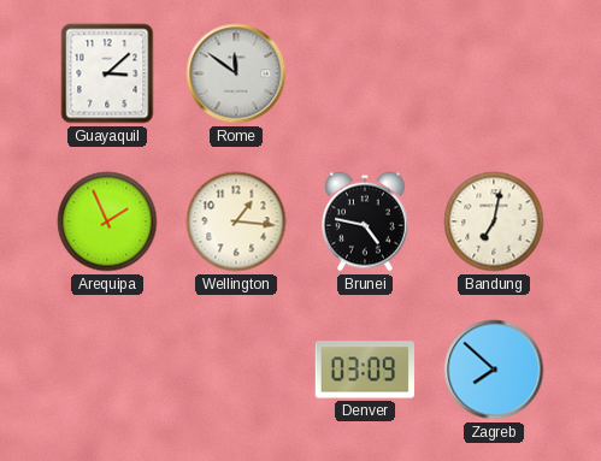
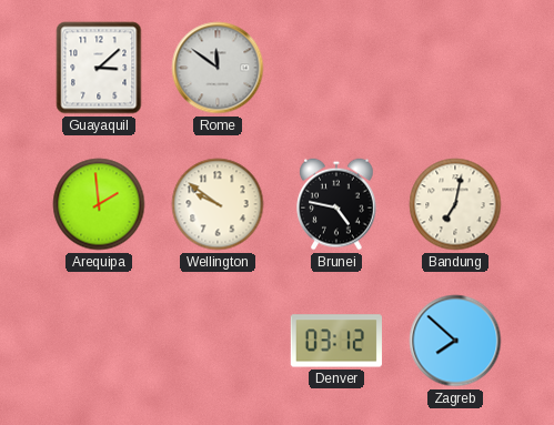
Arequipa: 1:56 -> 1:59
Wellington: 1:16 -> 9:51
Denver: 03:09 -> 03:12
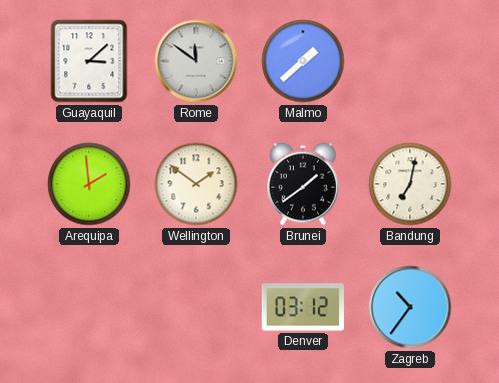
Malmo: none -> 1:38
Wellington: 9:51 -> 1:51
Brunei: 4:47 -> 1:39
Zagreb: 7:52 -> 10:36
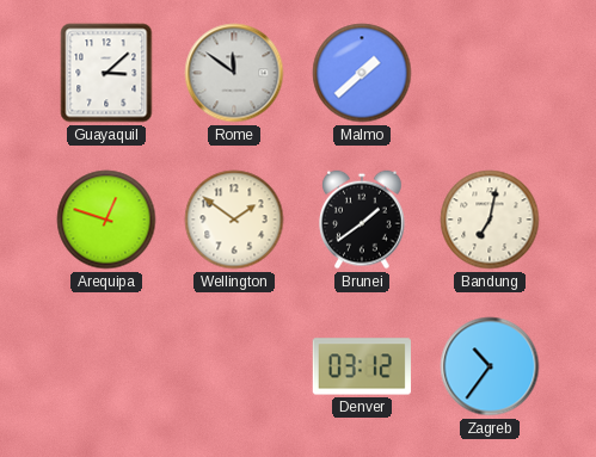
Arequipa: 1:59 -> 12:48
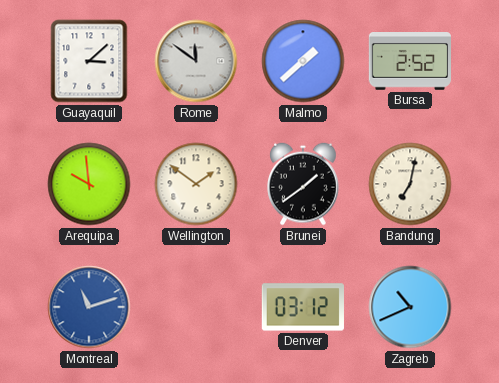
Bursa: none -> 2:52
Arequipa: 12:48 -> 9:59
Montreal: none -> 11:12
Zagreb: 10:36 -> 10:41
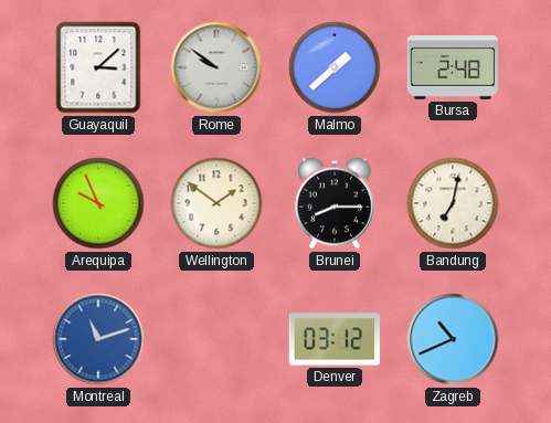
Rome: 11:51 -> 9:51
Bursa: 2:52 -> 2:48
Arequipa: 9:59 -> 9:56
Brunei: 1:39 -> 8:15
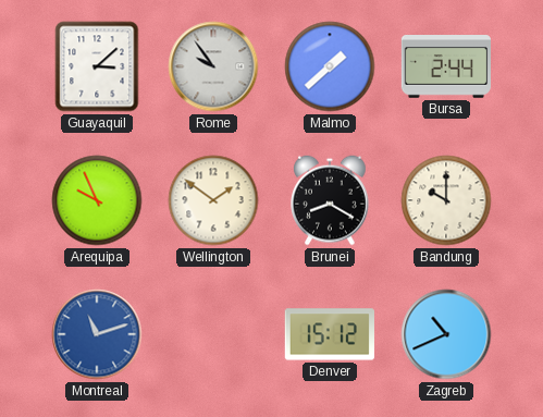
Rome: 9:51 -> 9:54
Bursa: 2:48 -> 2:44
Brunei: 8:15 -> 8:20
Bandung: 7:02 -> 10:00
Denver: 03:12 -> 15:12
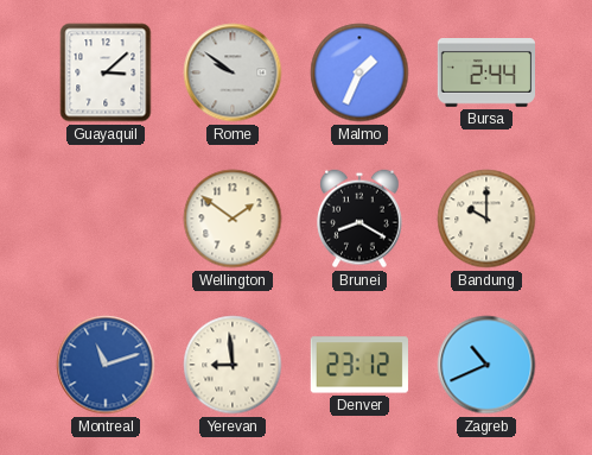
Rome: 9:54 -> 9:51
Malmo: 1:38 -> 1:34
Arequipa: 9:56 -> none
Yerevan: none -> 8:59
Denver: 15:12 -> 23:12
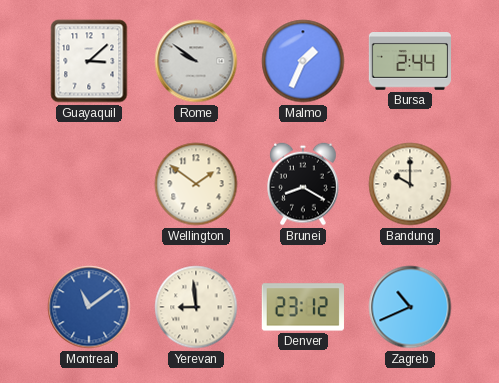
Montreal: 11:12 -> 11:09
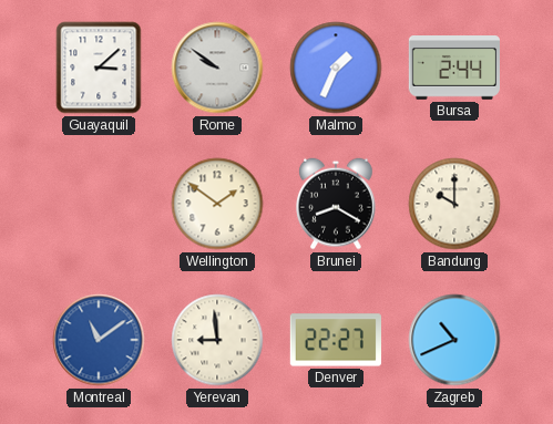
Denver: 23:12 -> 22:27
